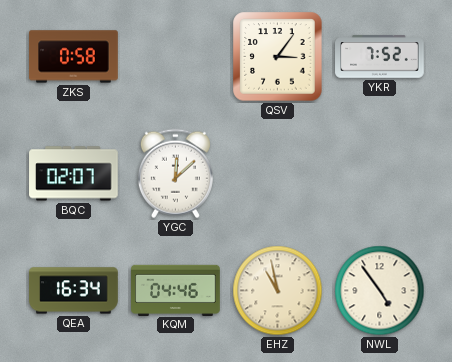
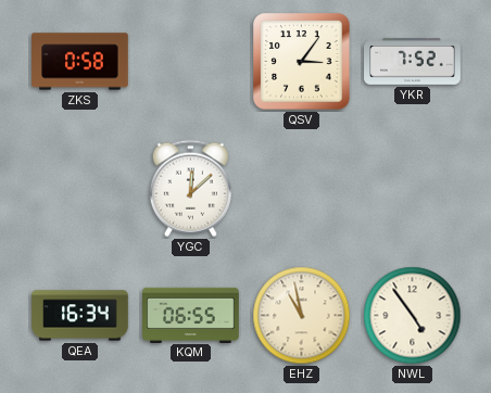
BQC: 02:07 -> none
KQM: 04:46 -> 06:55
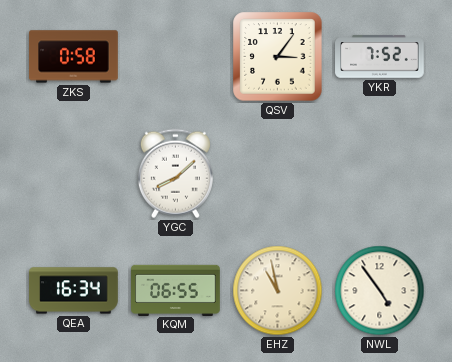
YGC: 12:08 -> 8:08
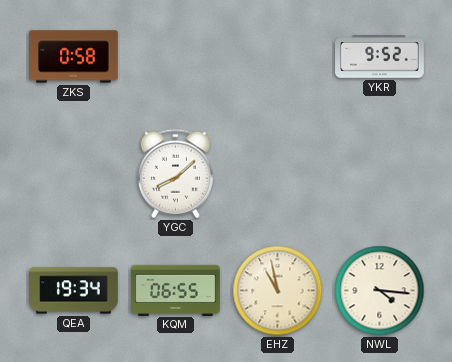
QSV: 3:06 -> none
YKR: 7:52 -> 9:52
QEA: 16:34 -> 19:34
NWL: 4:54 -> 4:16
